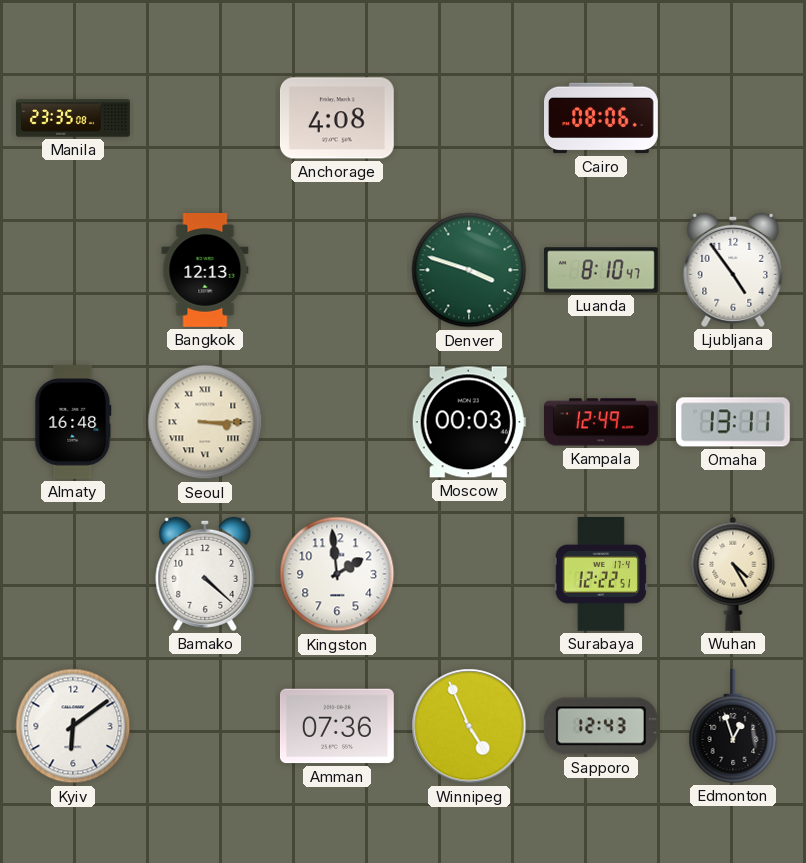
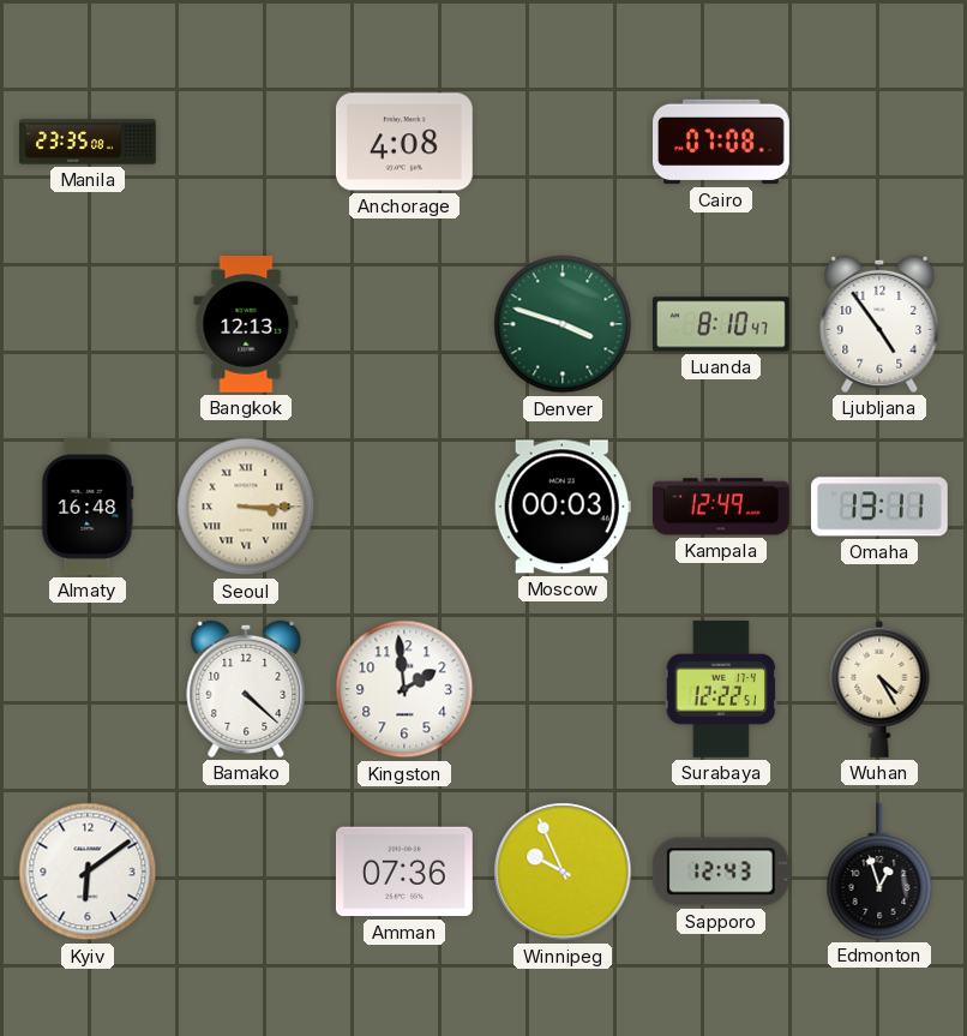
Cairo: 08:06 -> 07:08
Winnipeg: 4:56 -> 9:56
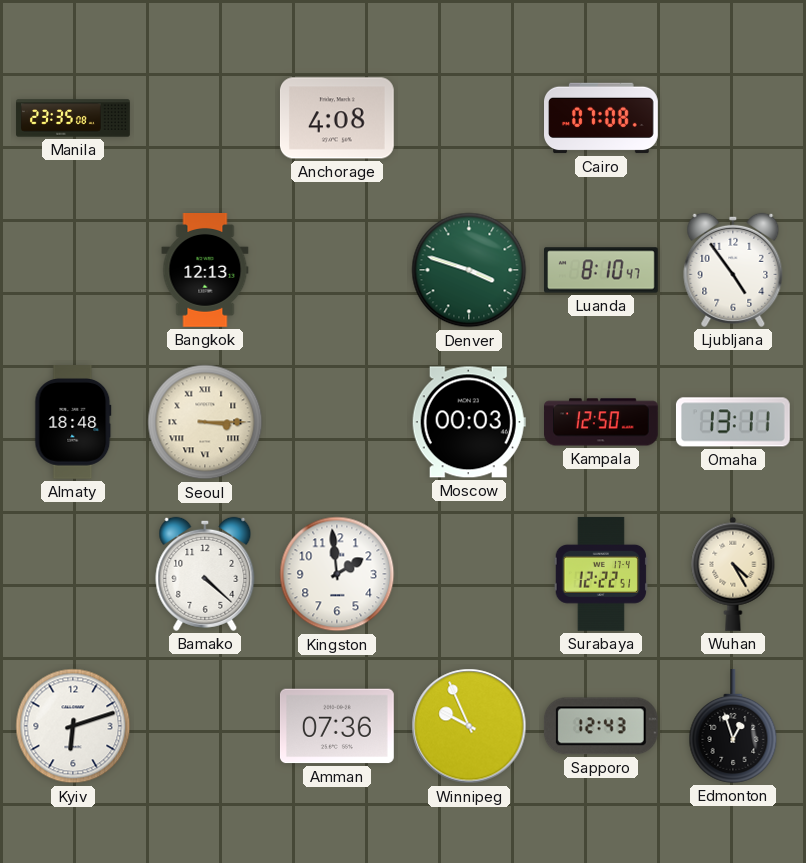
Almaty: 16:48 -> 18:48
Kampala: 12:49 -> 12:50
Kyiv: 6:09 -> 6:12
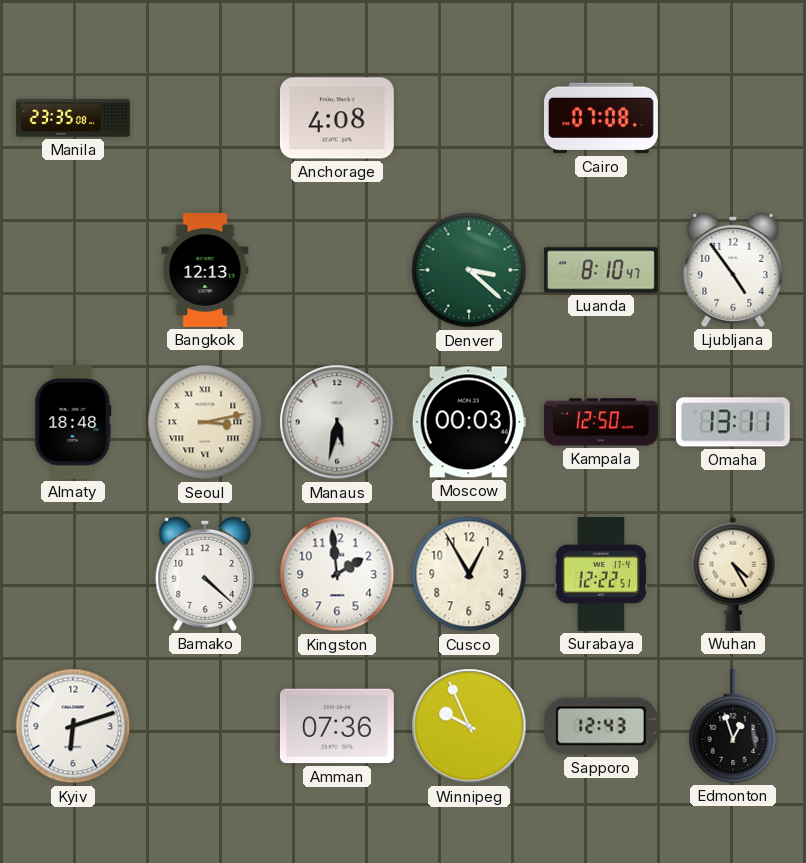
Denver: 3:48 -> 3:22
Seoul: 3:15 -> 3:13
Manaus: none -> 5:32
Cusco: none -> 12:55
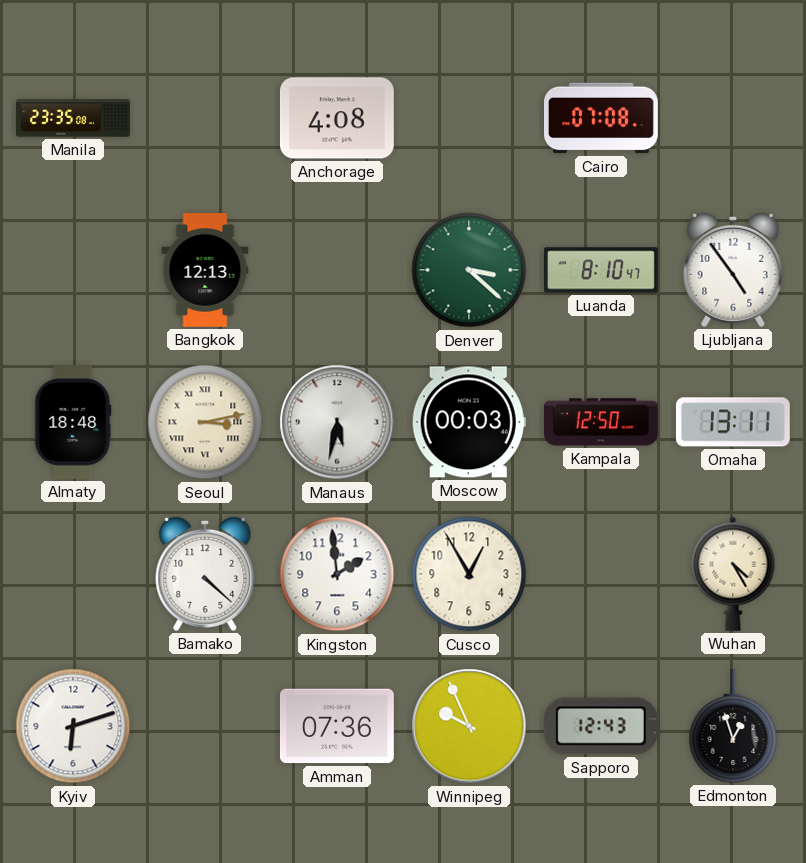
Surabaya: 12:22 -> none
